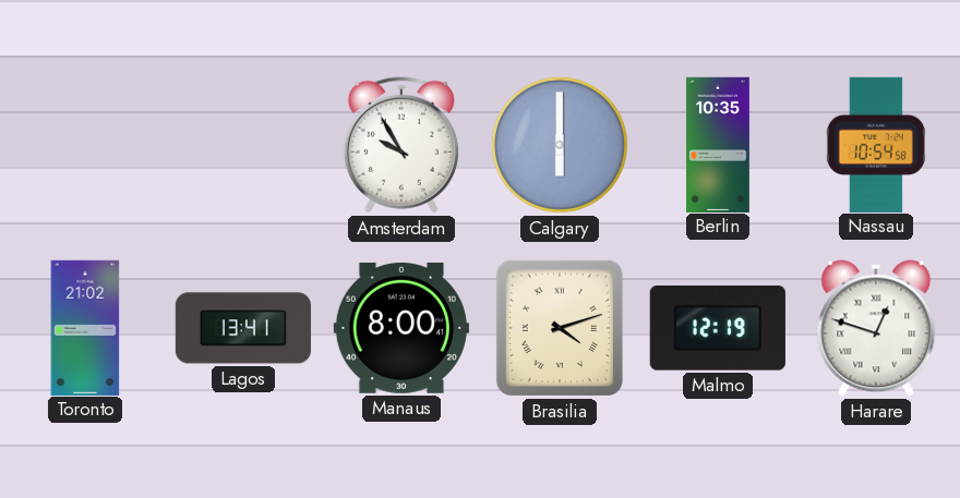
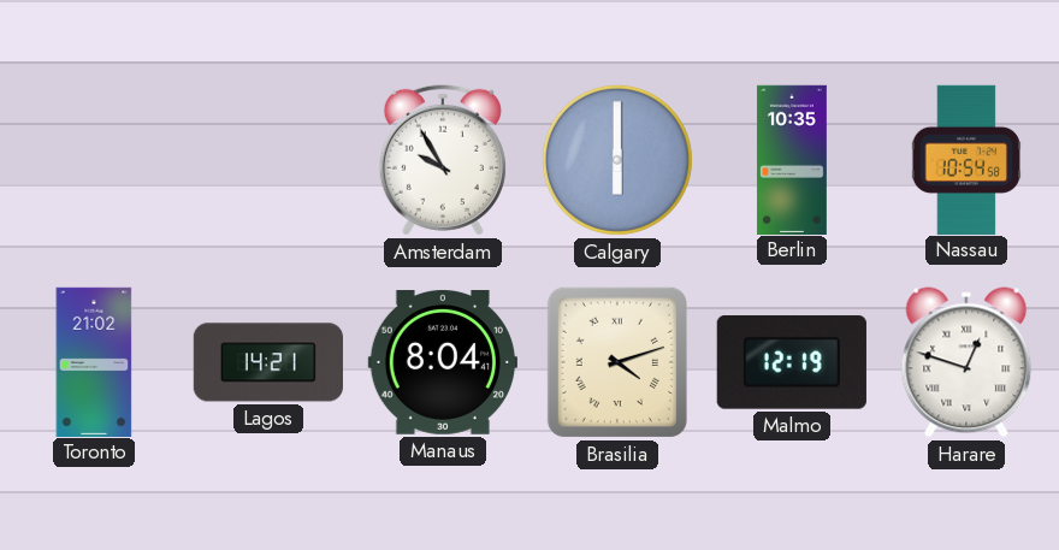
Lagos: 13:41 -> 14:21
Manaus: 8:00 -> 8:04
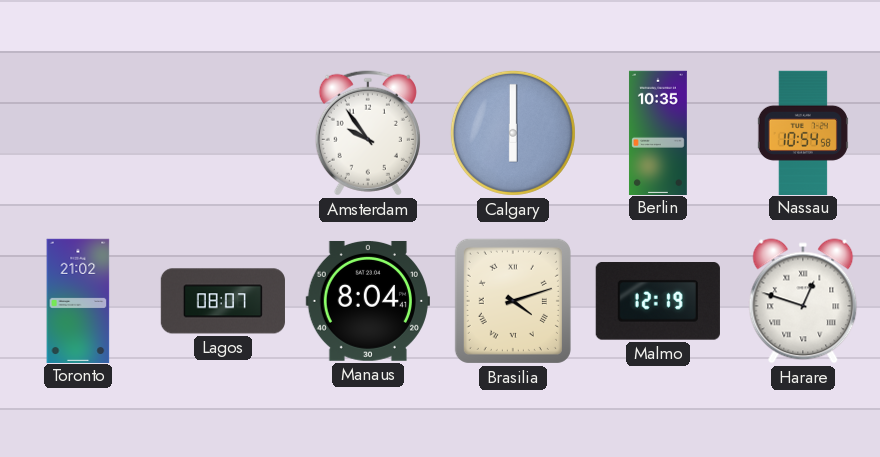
Amsterdam: 9:55 -> 9:54
Lagos: 14:21 -> 08:07
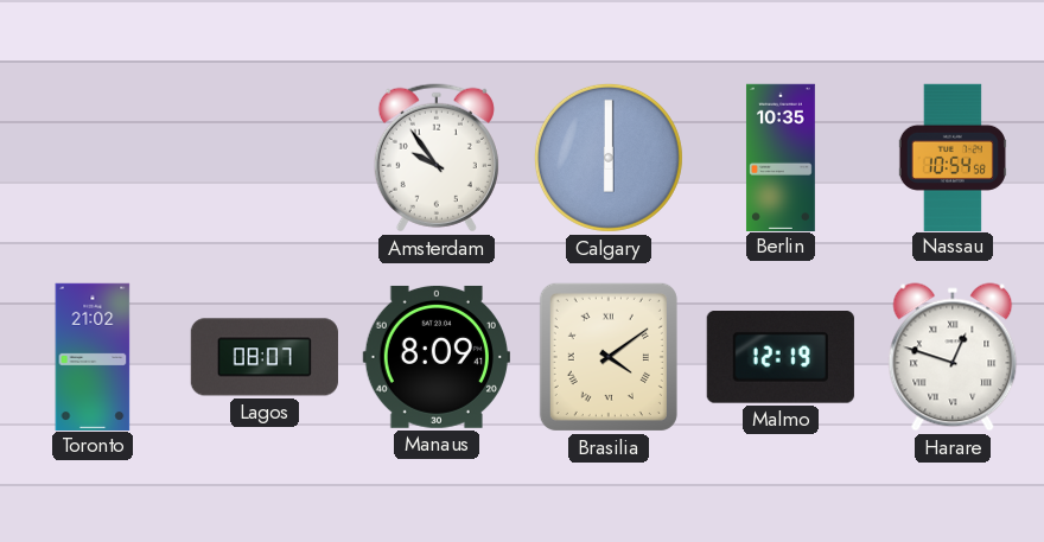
Manaus: 8:04 -> 8:09
Brasilia: 4:12 -> 4:09
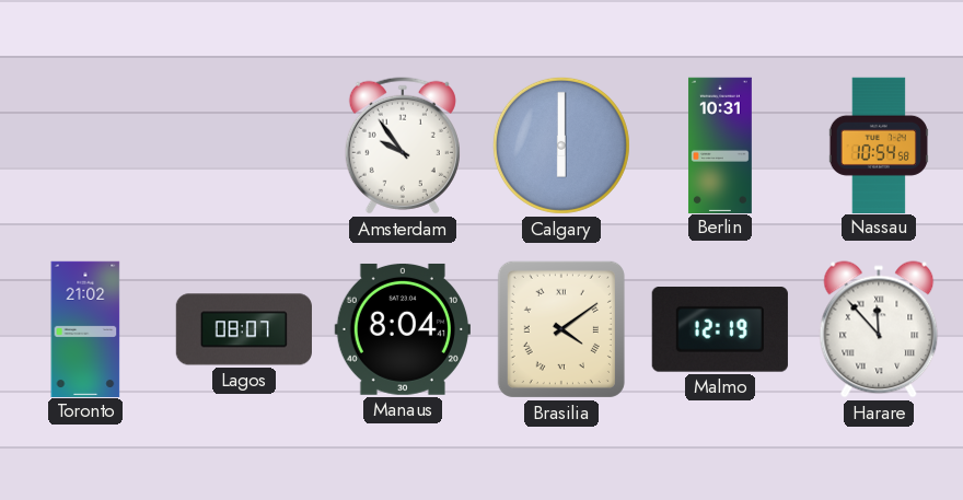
Berlin: 10:35 -> 10:31
Manaus: 8:09 -> 8:04
Harare: 12:48 -> 11:53
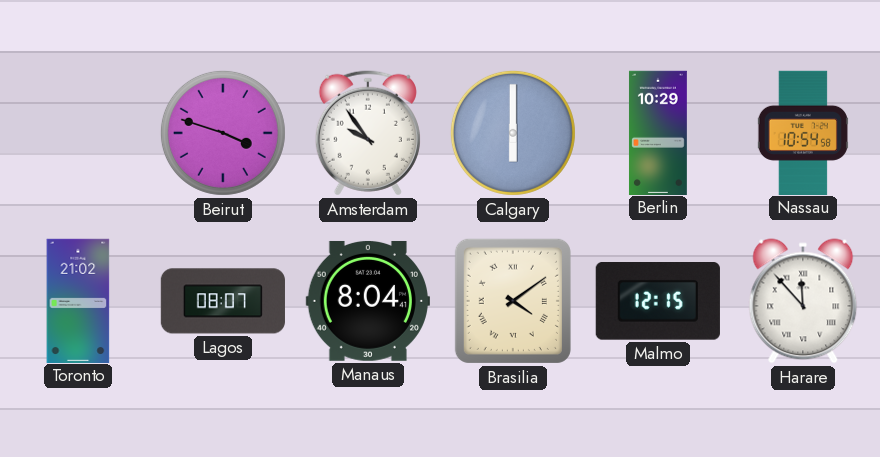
Beirut: none -> 3:48
Berlin: 10:31 -> 10:29
Malmo: 12:19 -> 12:15
